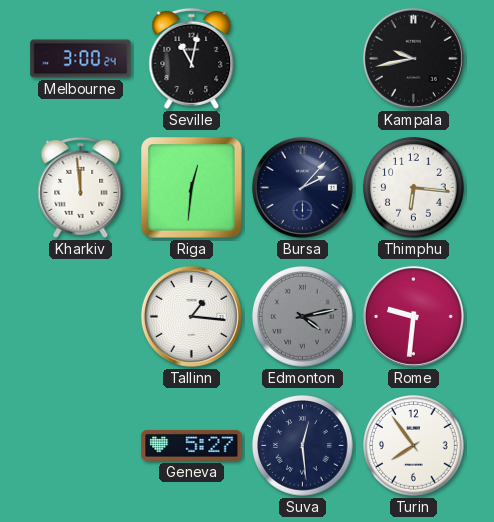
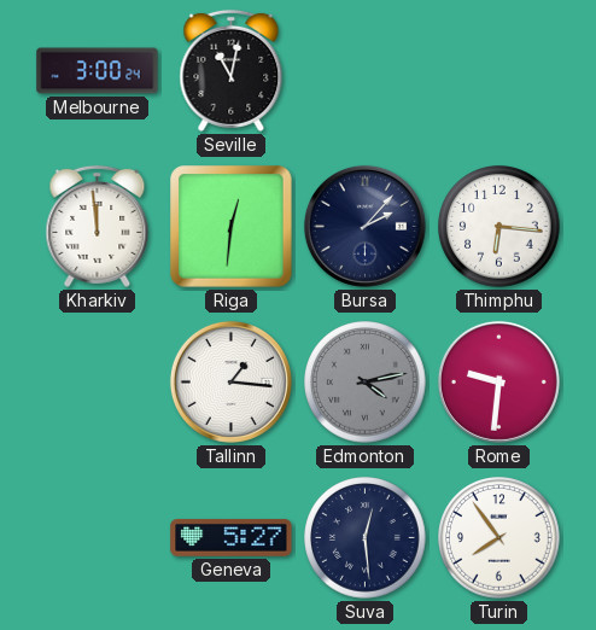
Kampala: 9:43 -> none
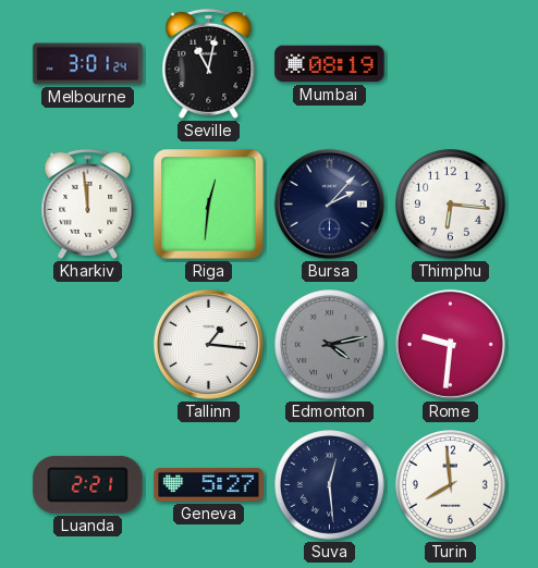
Melbourne: 3:00 -> 3:01
Mumbai: none -> 08:19
Luanda: none -> 2:21
Turin: 7:54 -> 7:59
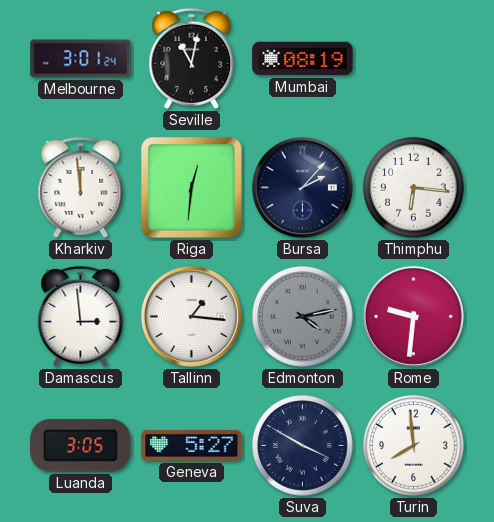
Damascus: none -> 2:59
Luanda: 2:21 -> 3:05
Suva: 12:29 -> 3:50
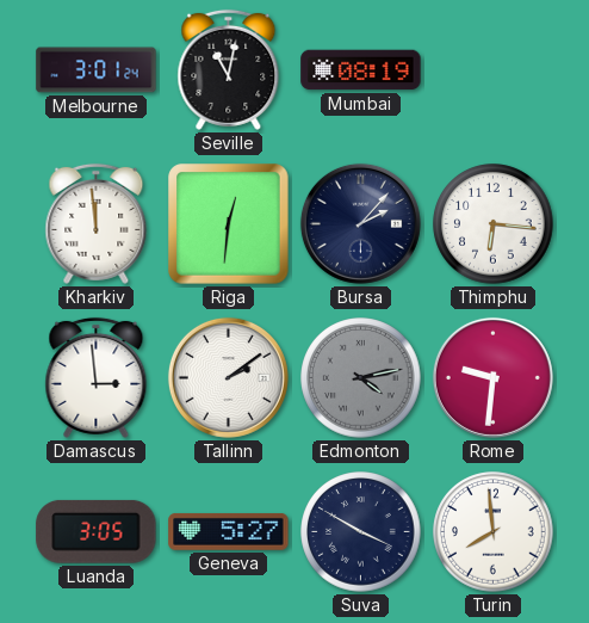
Tallinn: 1:16 -> 2:09
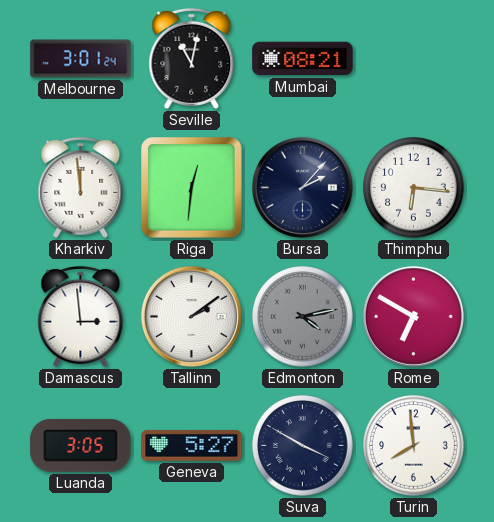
Mumbai: 08:19 -> 08:21
Rome: 9:31 -> 6:50
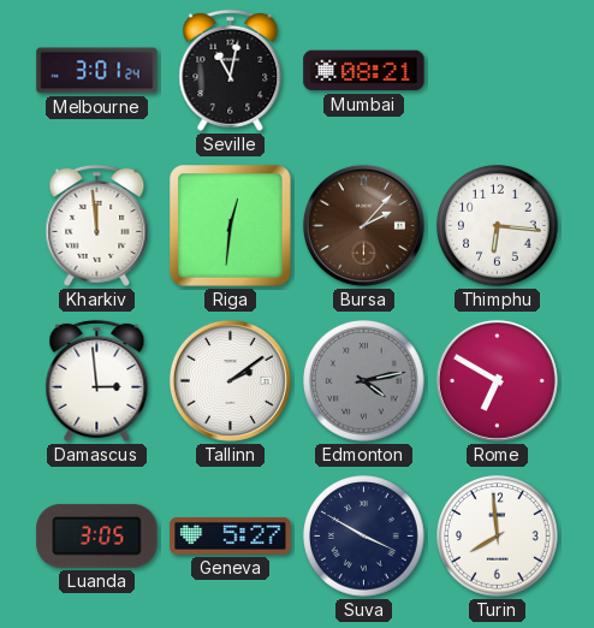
Bursa dial: navy -> brown
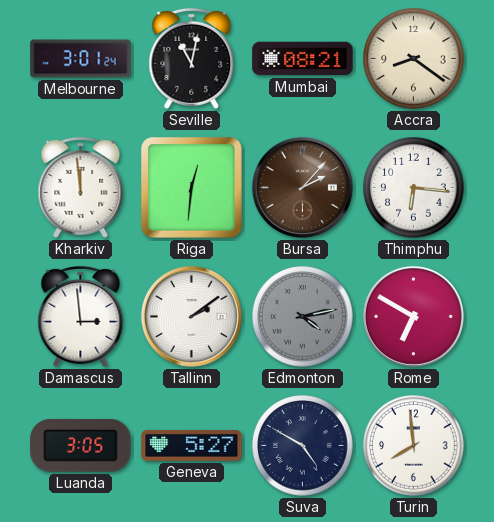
Accra: none -> 8:21
Suva: 3:50 -> 4:50
